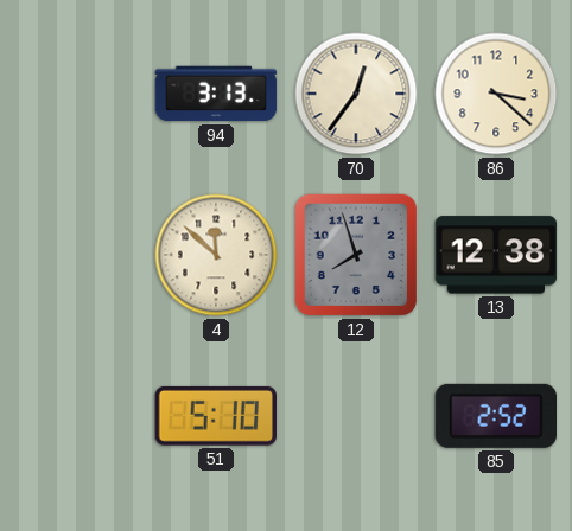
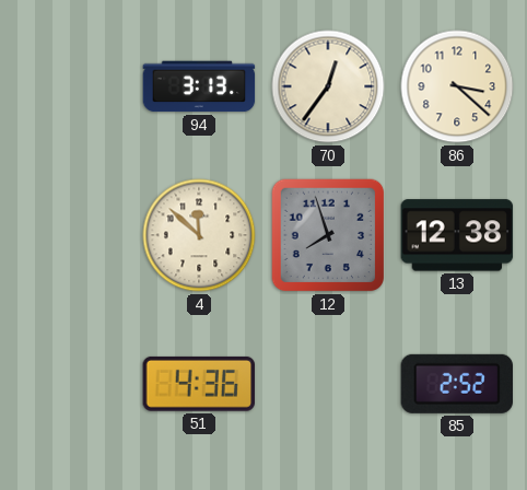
51: 5:10 -> 4:36
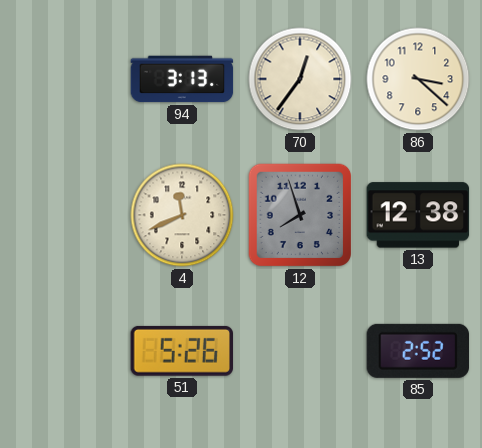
4: 11:52 -> 11:41
51: 4:36 -> 5:26
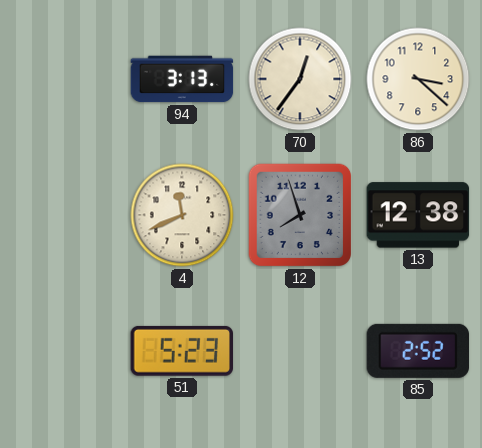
51: 5:26 -> 5:23
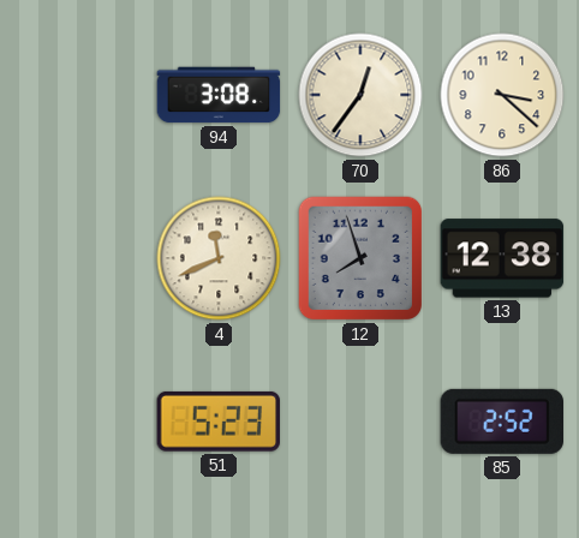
94: 3:13 -> 3:08
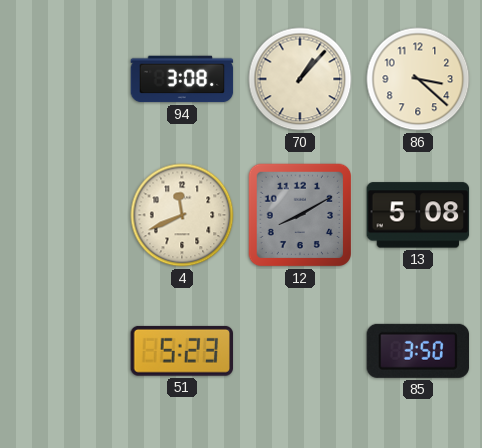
70: 12:36 -> 1:07
12: 7:57 -> 8:10
13: 12:38 -> 5:08
85: 2:52 -> 3:50
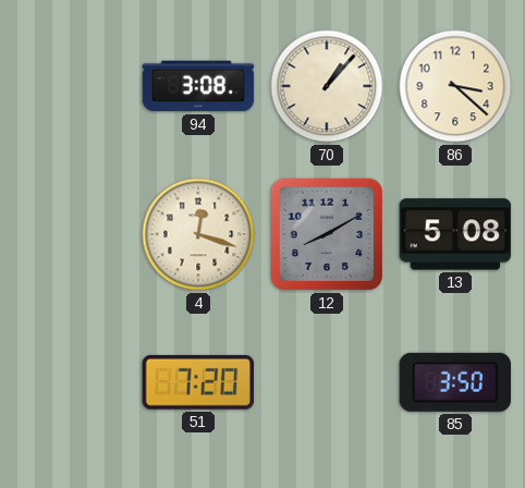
4: 11:41 -> 12:18
51: 5:23 -> 7:20
